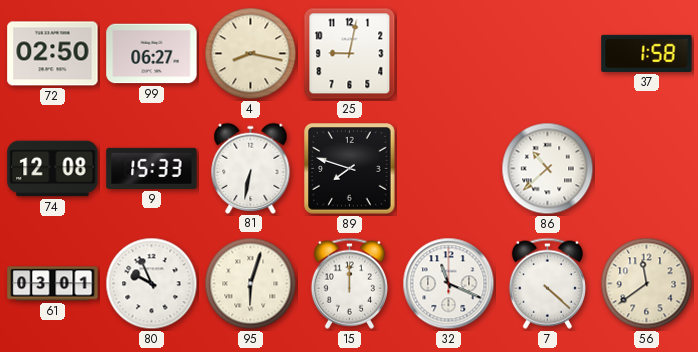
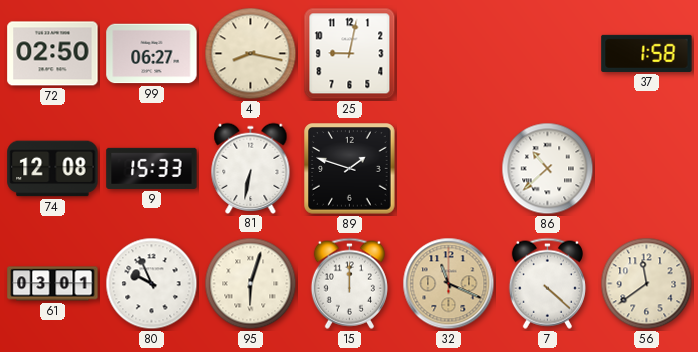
89: 7:48 -> 1:48
32 dial: white -> champagne
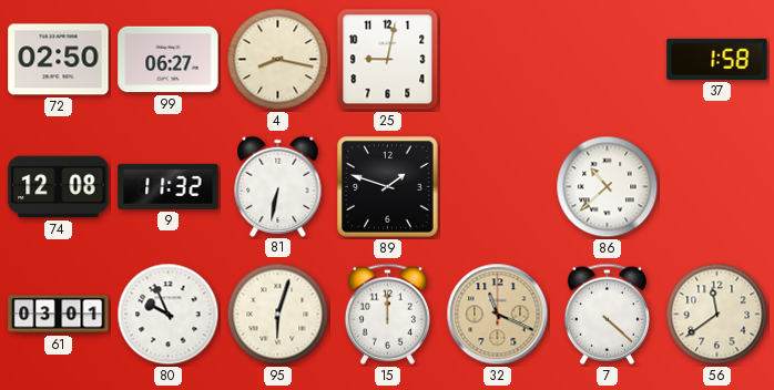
9: 15:33 -> 11:32
